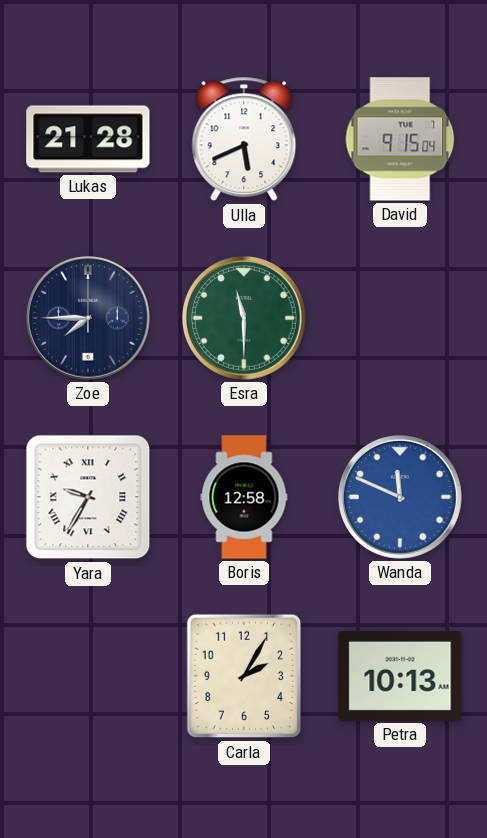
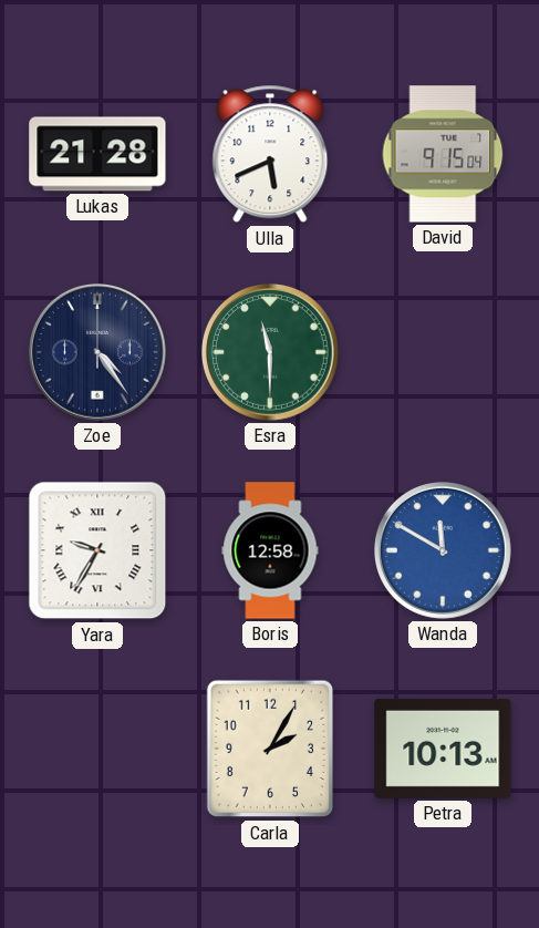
Zoe: 7:45 -> 4:24
Wanda: 11:49 -> 11:50
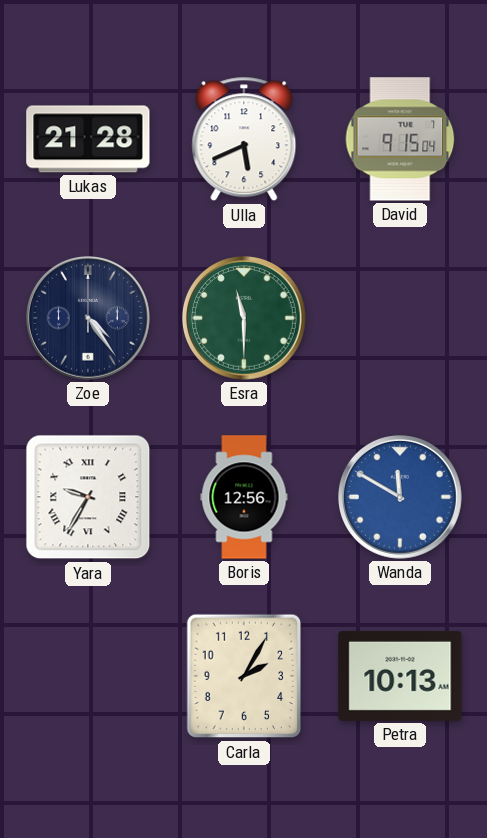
Boris: 12:58 -> 12:56
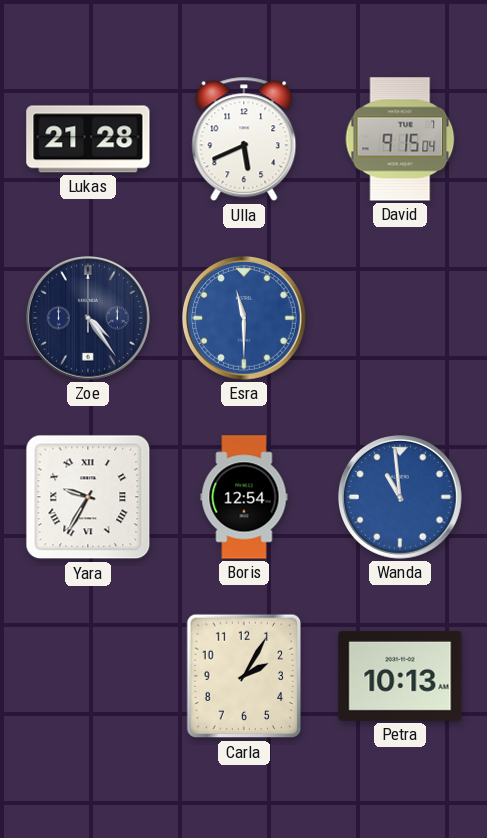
Esra dial: green -> blue
Boris: 12:56 -> 12:54
Wanda: 11:50 -> 10:59
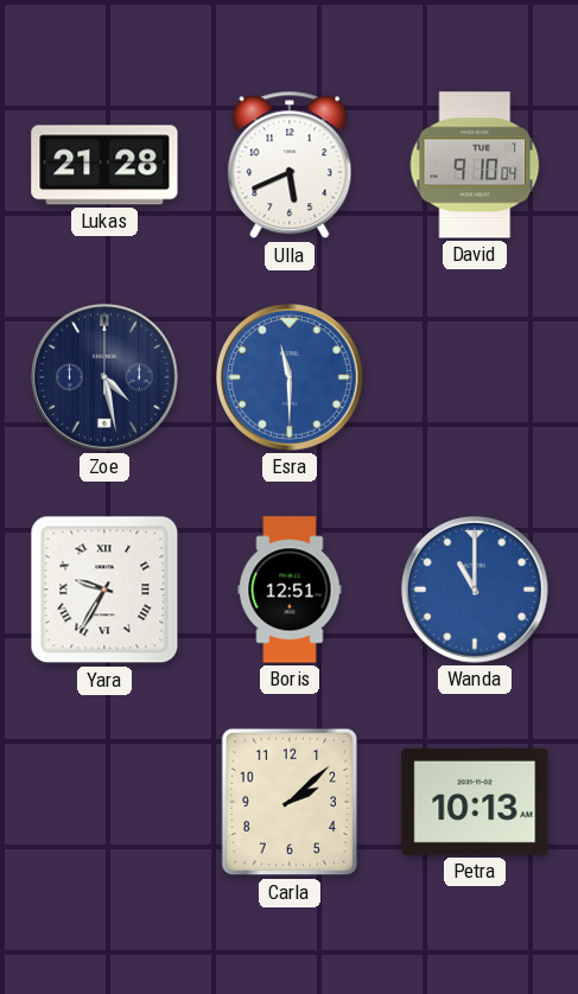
David: 9:15 -> 9:10
Zoe: 4:24 -> 4:28
Boris: 12:54 -> 12:51
Wanda: 10:59 -> 11:00
Carla: 2:05 -> 2:08
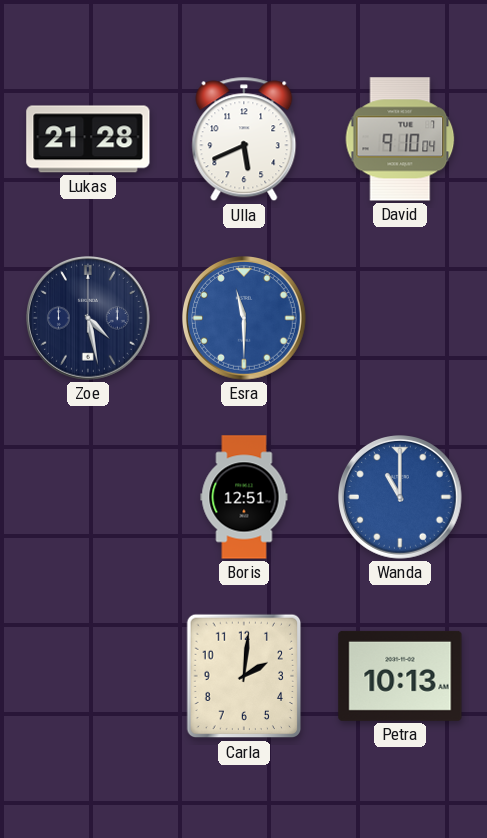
Yara: 9:35 -> none
Carla: 2:08 -> 2:01
